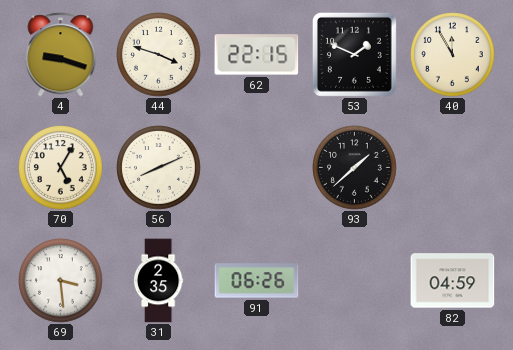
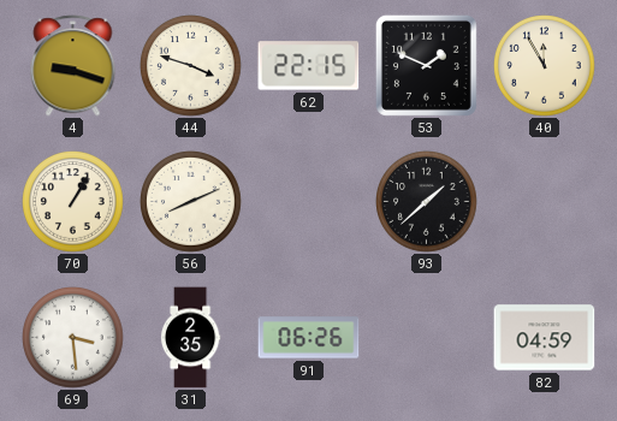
70: 5:05 -> 1:05
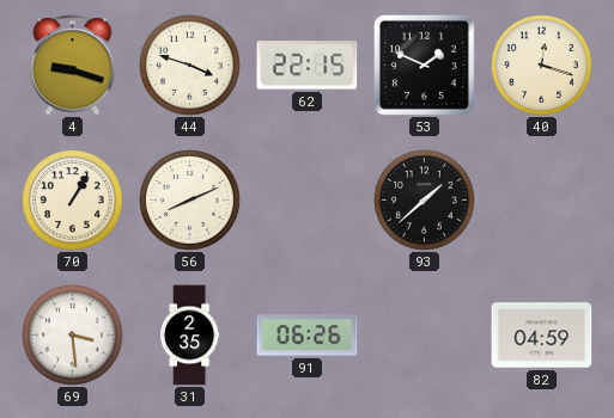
40: 11:55 -> 12:18
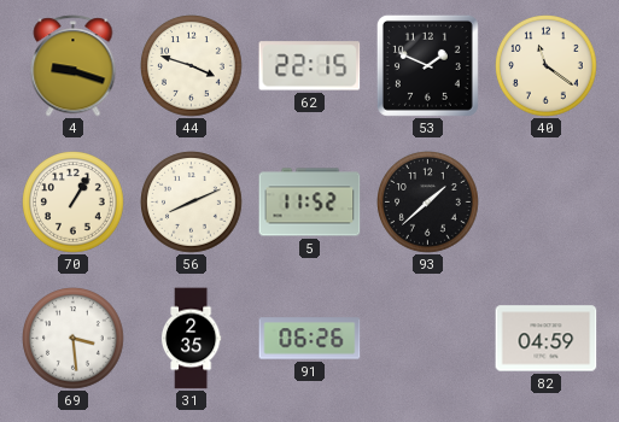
40: 12:18 -> 11:21
5: none -> 11:52
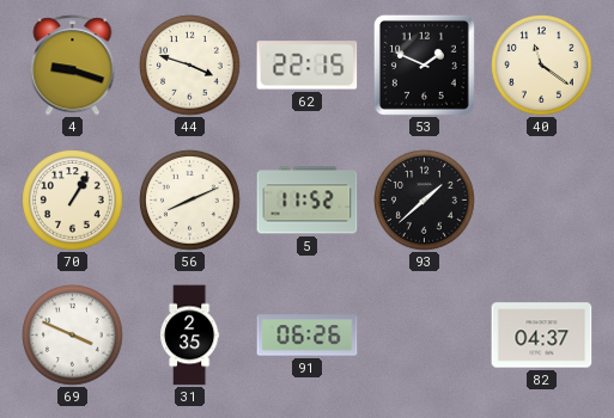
69: 3:29 -> 3:49
82: 04:59 -> 04:37
